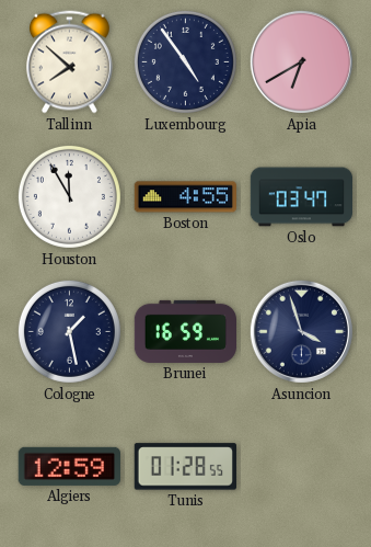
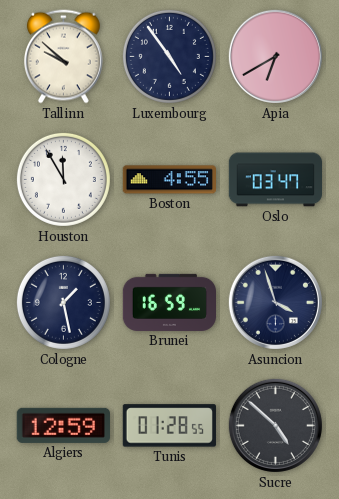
Tallinn: 7:52 -> 9:52
Sucre: none -> 4:52
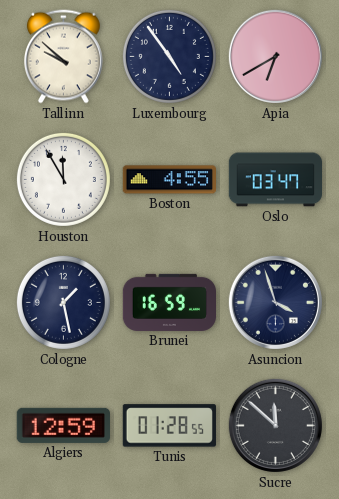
Sucre: 4:52 -> 11:52
